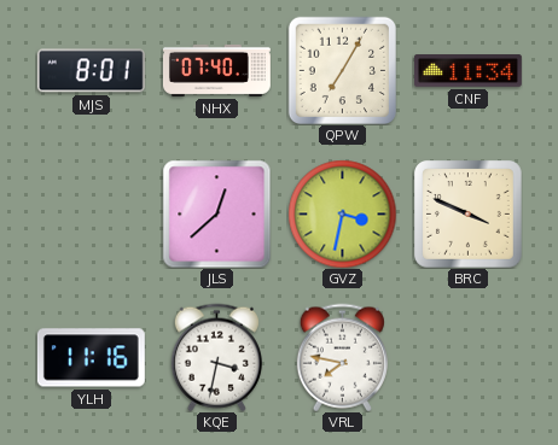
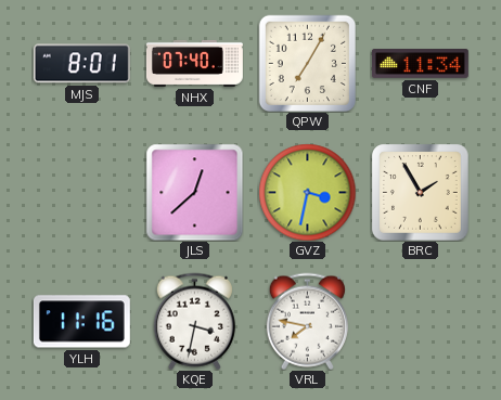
BRC: 3:49 -> 1:55
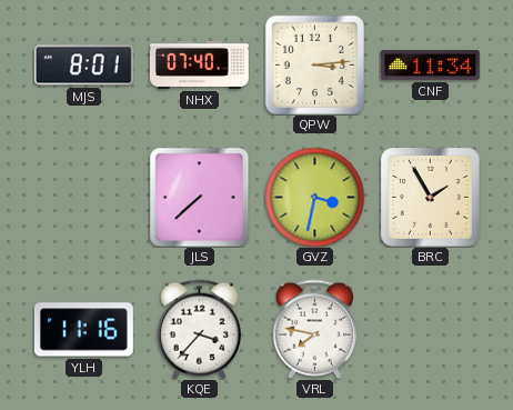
QPW: 7:05 -> 3:14
JLS: 12:38 -> 7:38
KQE: 3:32 -> 3:37
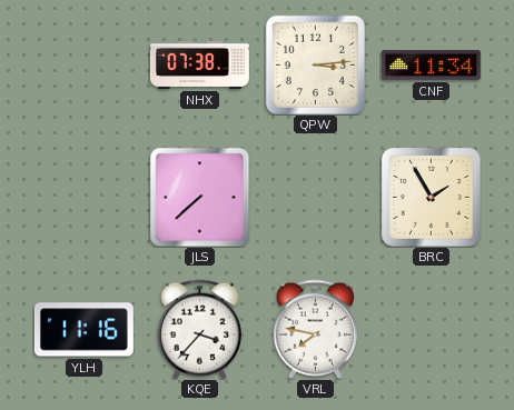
MJS: 8:01 -> none
NHX: 07:40 -> 07:38
GVZ: 3:32 -> none
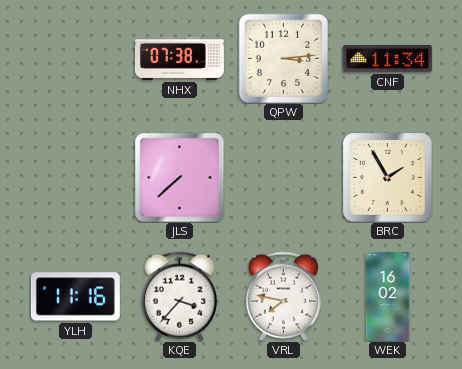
WEK: none -> 16:02
